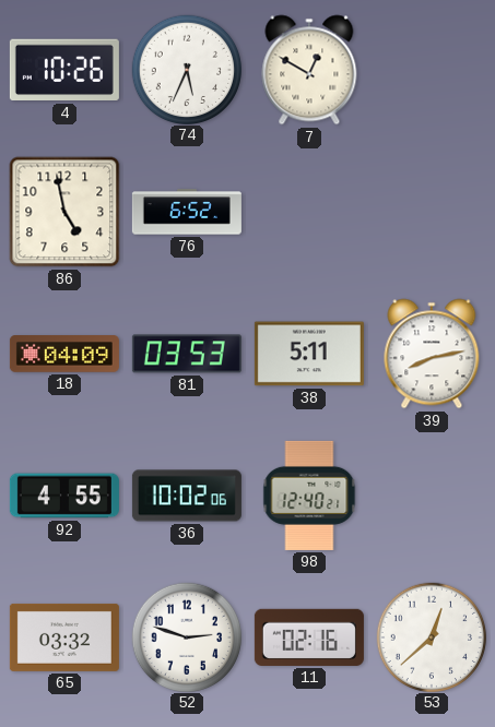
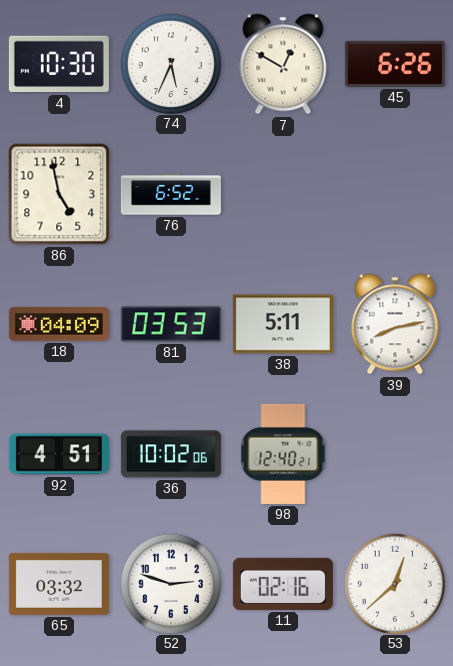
4: 10:26 -> 10:30
45: none -> 6:26
92: 4:55 -> 4:51
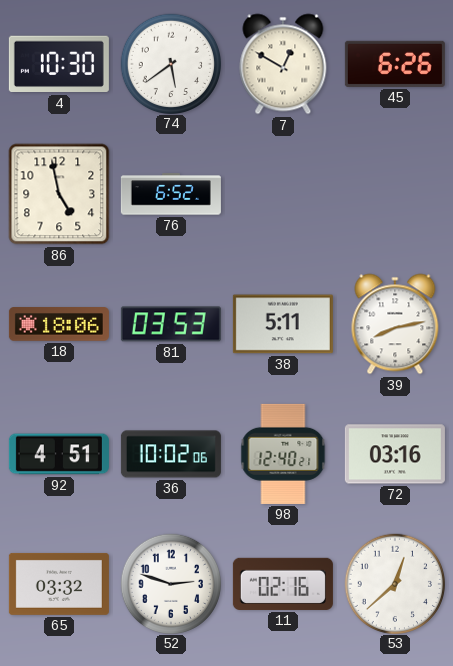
74: 5:34 -> 5:39
18: 04:09 -> 18:06
72: none -> 03:16
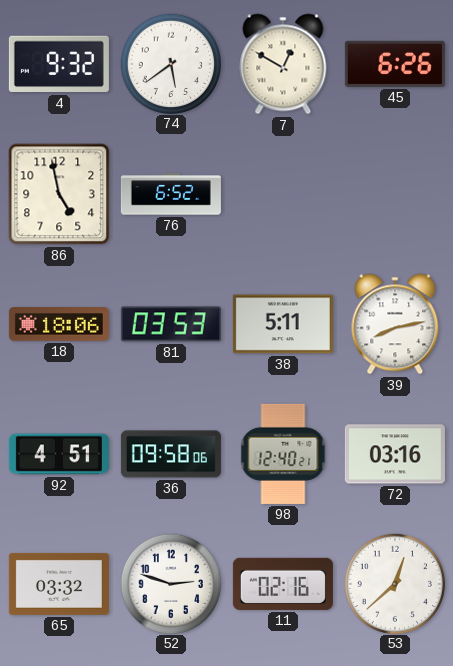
4: 10:30 -> 9:32
36: 10:02 -> 09:58
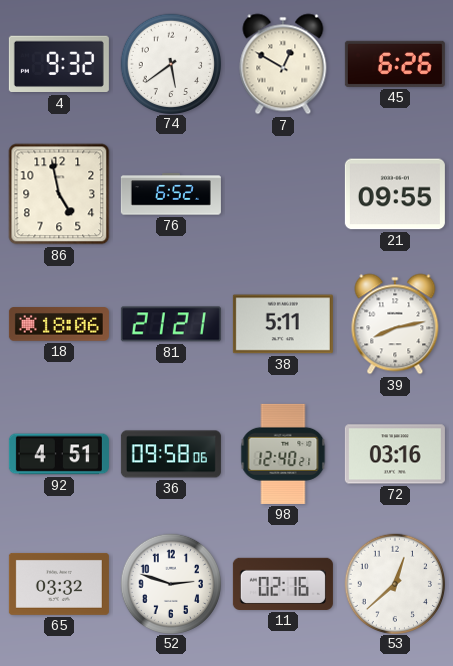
21: none -> 09:55
81: 03:53 -> 21:21
